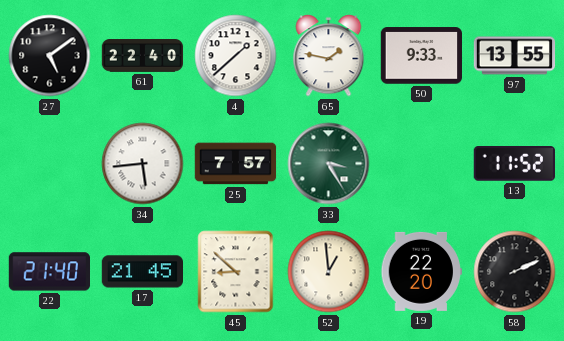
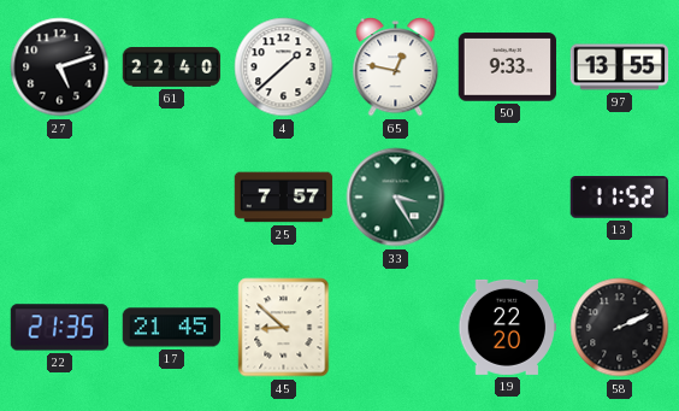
27: 5:09 -> 5:12
65: 1:47 -> 12:47
34: 5:44 -> none
22: 21:40 -> 21:35
52: 12:59 -> none
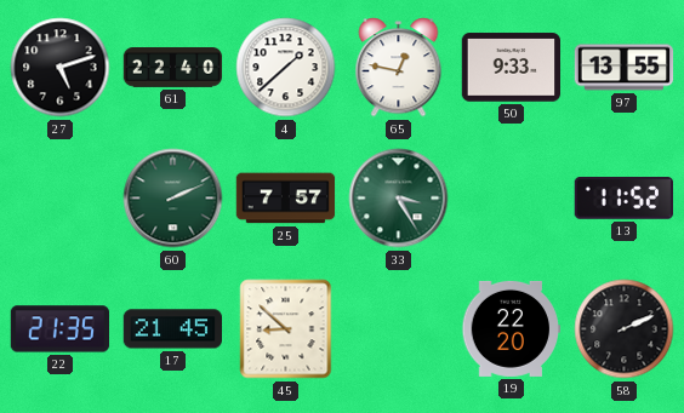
60: none -> 2:11
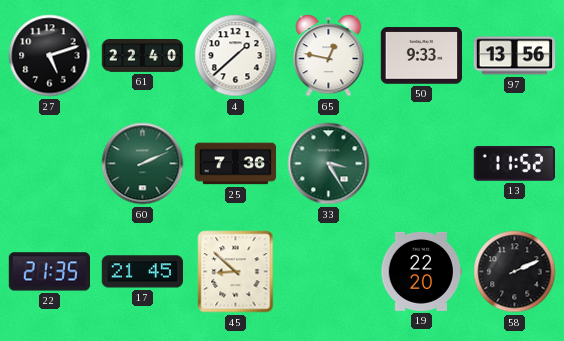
97: 13:55 -> 13:56
25: 7:57 -> 7:36
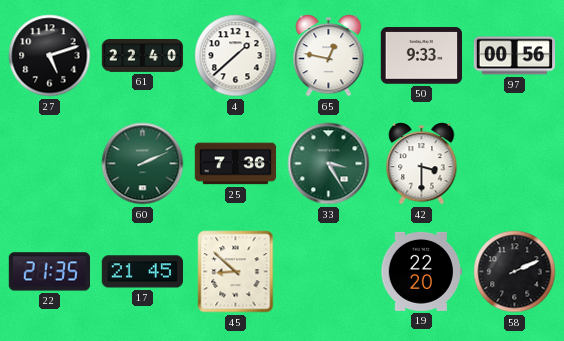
97: 13:56 -> 00:56
42: none -> 3:30
13: 11:52 -> none
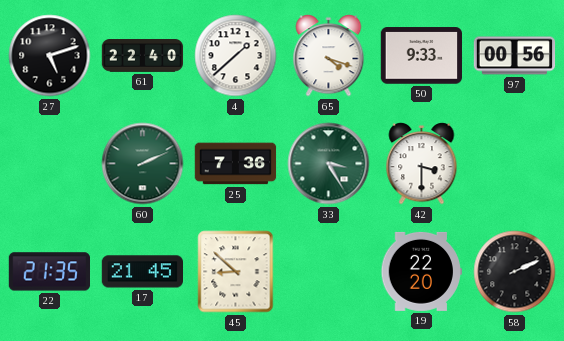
65: 12:47 -> 4:18
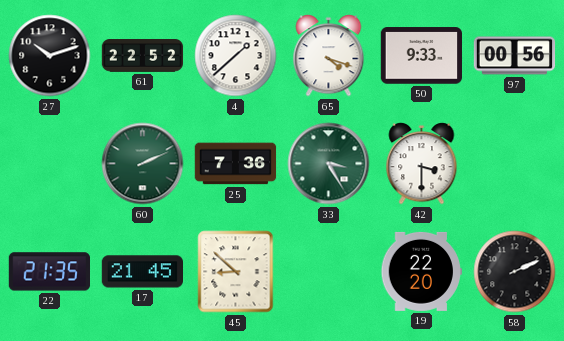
27: 5:12 -> 10:12
61: 22:40 -> 22:52
